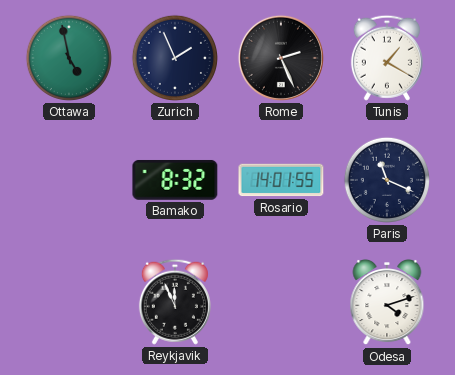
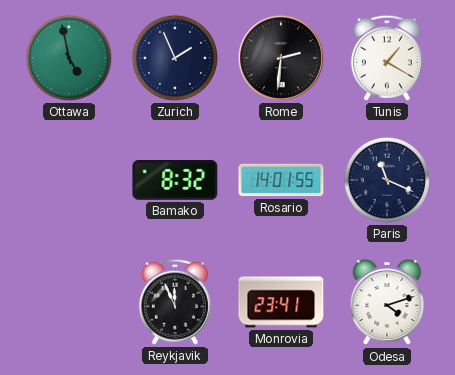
Rome: 2:26 -> 2:31
Monrovia: none -> 23:41
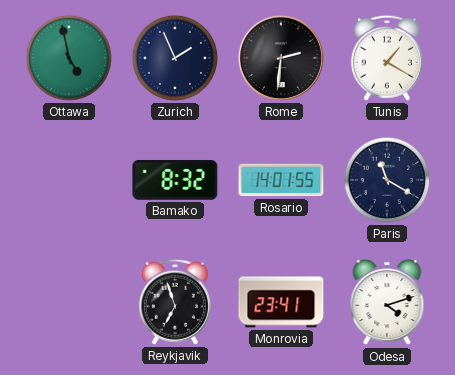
Paris: 11:19 -> 11:20
Reykjavik: 11:56 -> 6:57
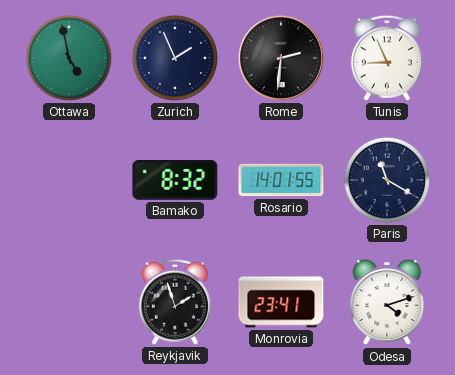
Tunis: 1:20 -> 8:56
Reykjavik: 6:57 -> 1:57
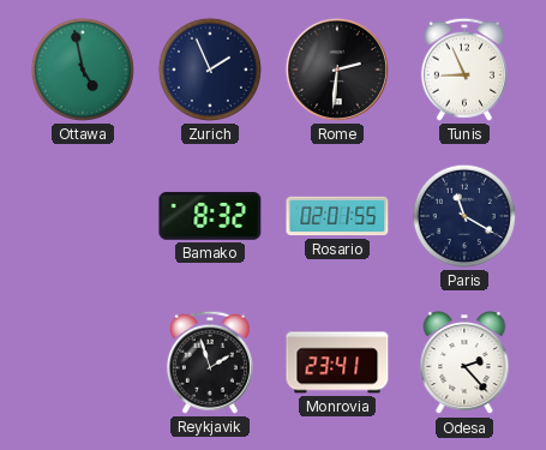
Rosario: 14:01 -> 02:01
Odesa: 4:12 -> 2:23
